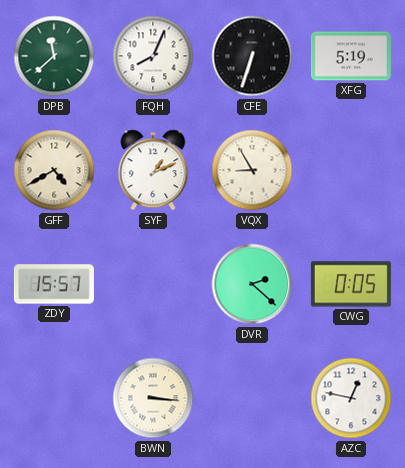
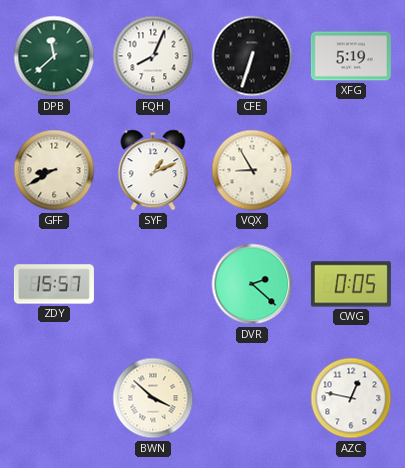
GFF: 4:40 -> 8:40
BWN: 3:16 -> 3:52
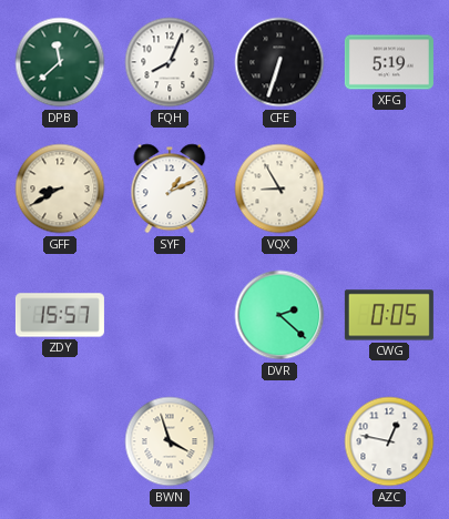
BWN: 3:52 -> 3:57
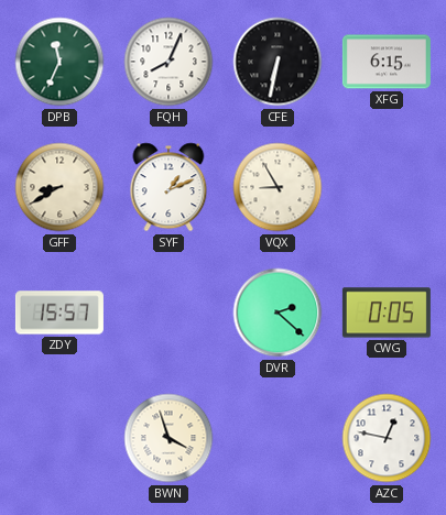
DPB: 11:38 -> 11:34
CFE: 6:33 -> 6:32
XFG: 5:19 -> 6:15
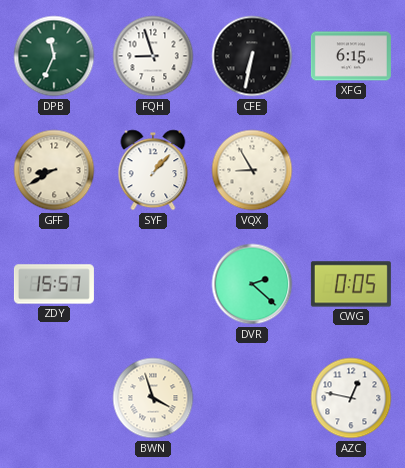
FQH: 8:04 -> 8:57
SYF: 1:11 -> 1:07
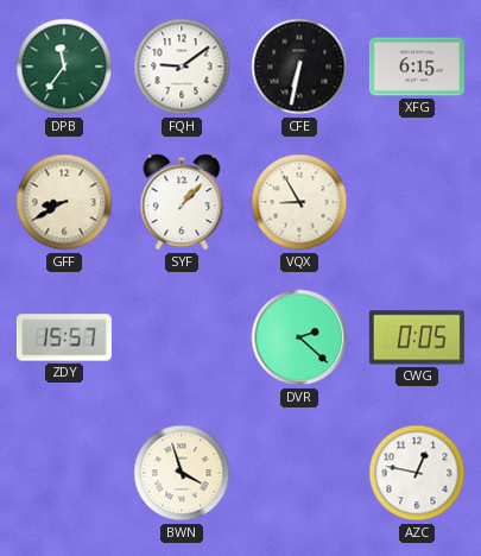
DPB: 11:34 -> 11:36
FQH: 8:57 -> 9:09
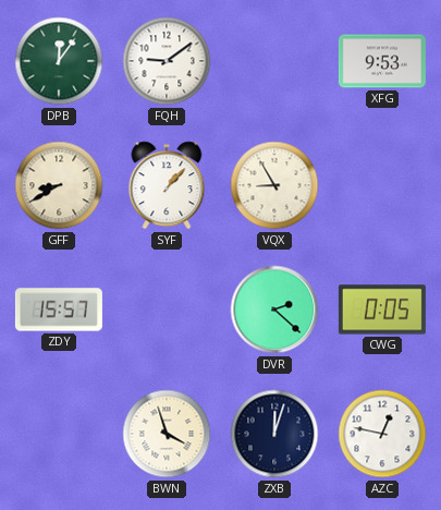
DPB: 11:36 -> 12:06
CFE: 6:32 -> none
XFG: 6:15 -> 9:53
ZXB: none -> 12:03
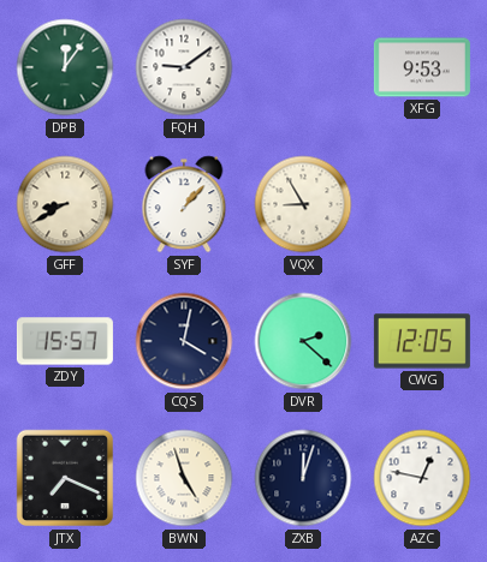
CQS: none -> 4:02
CWG: 0:05 -> 12:05
JTX: none -> 7:19
BWN: 3:57 -> 4:57
